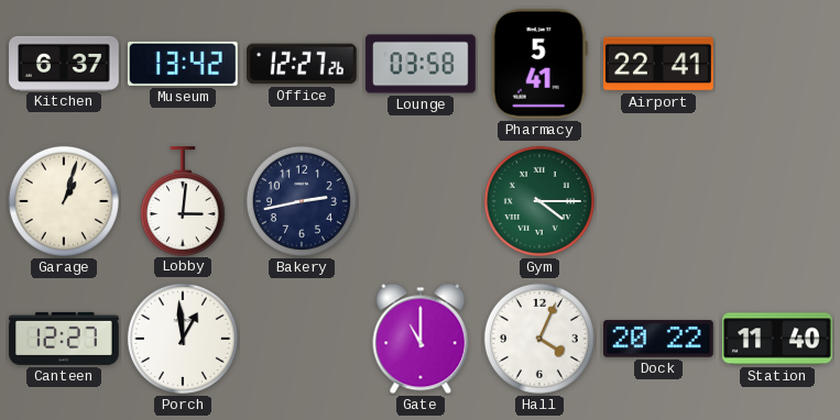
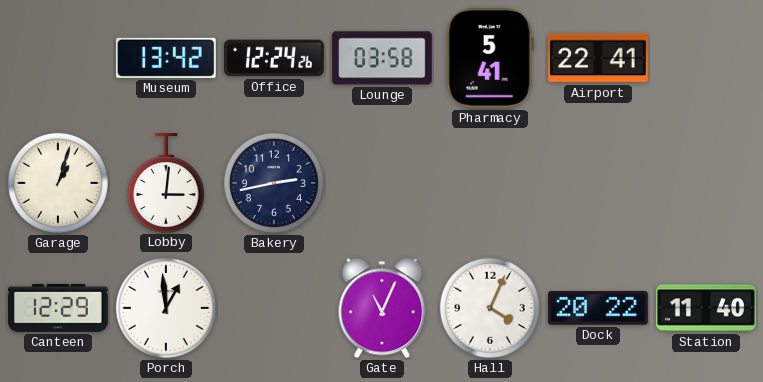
Kitchen: 6:37 -> none
Office: 12:27 -> 12:24
Gym: 4:15 -> none
Canteen: 12:27 -> 12:29
Gate: 11:00 -> 11:04
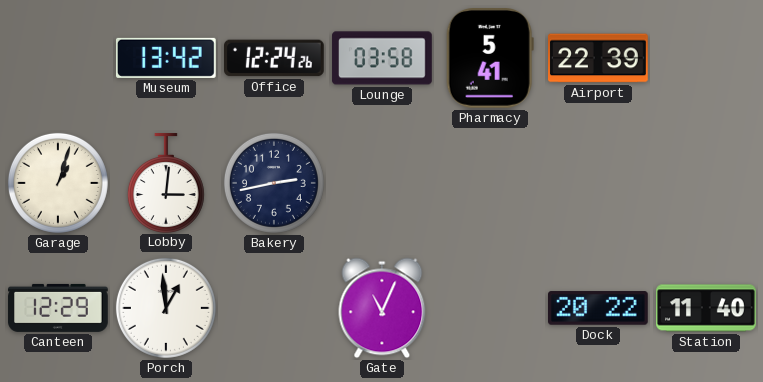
Airport: 22:41 -> 22:39
Hall: 4:04 -> none
